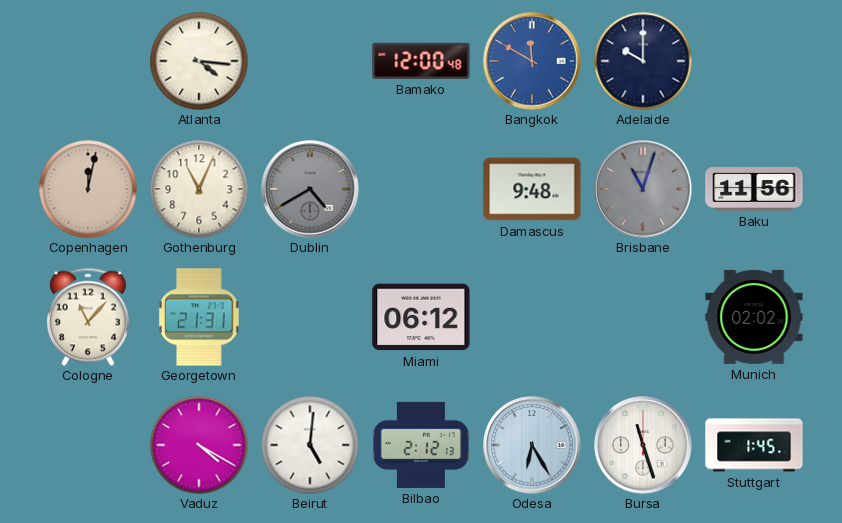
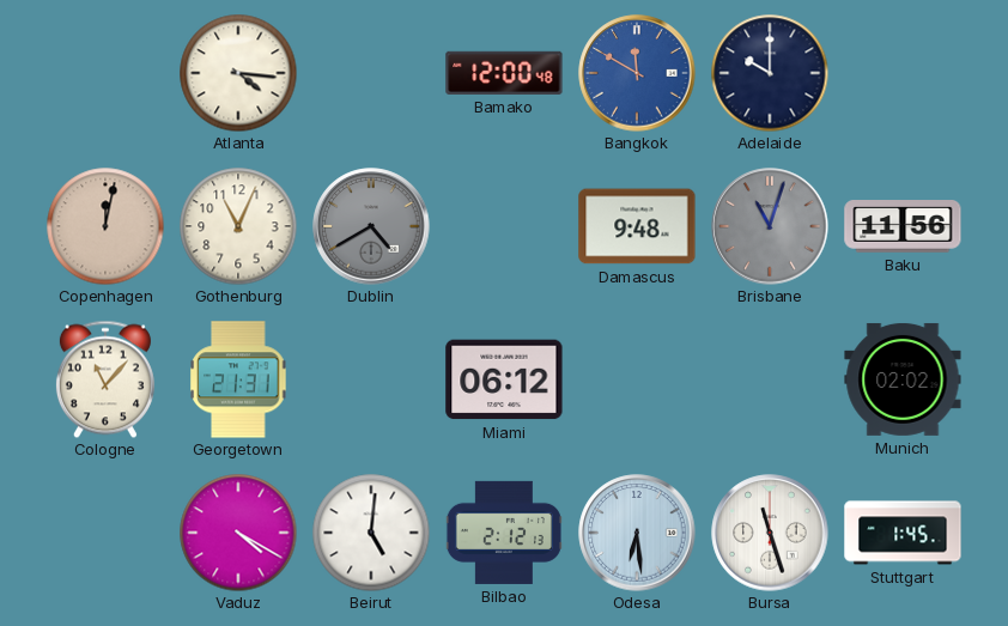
Odesa: 6:25 -> 6:29
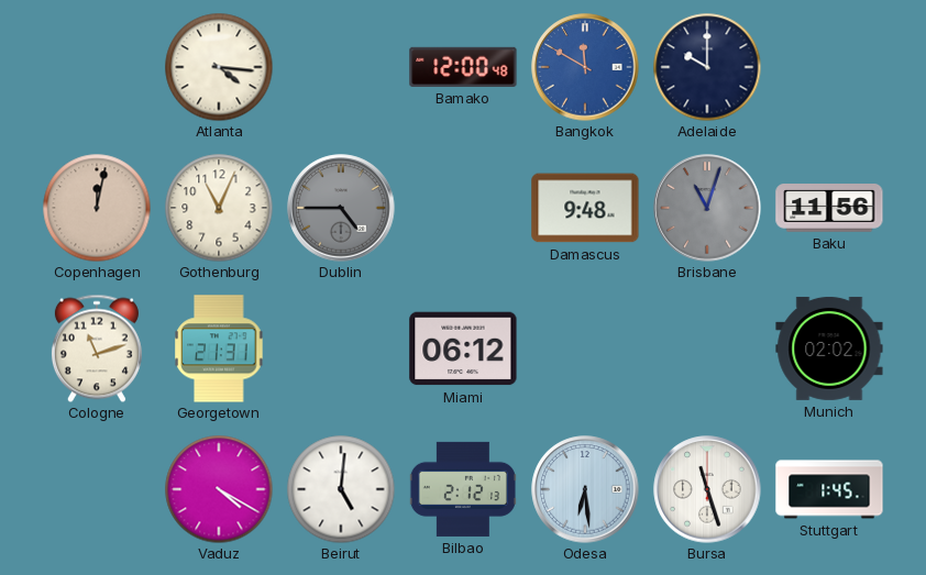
Dublin: 4:40 -> 4:45
Cologne: 11:07 -> 11:12
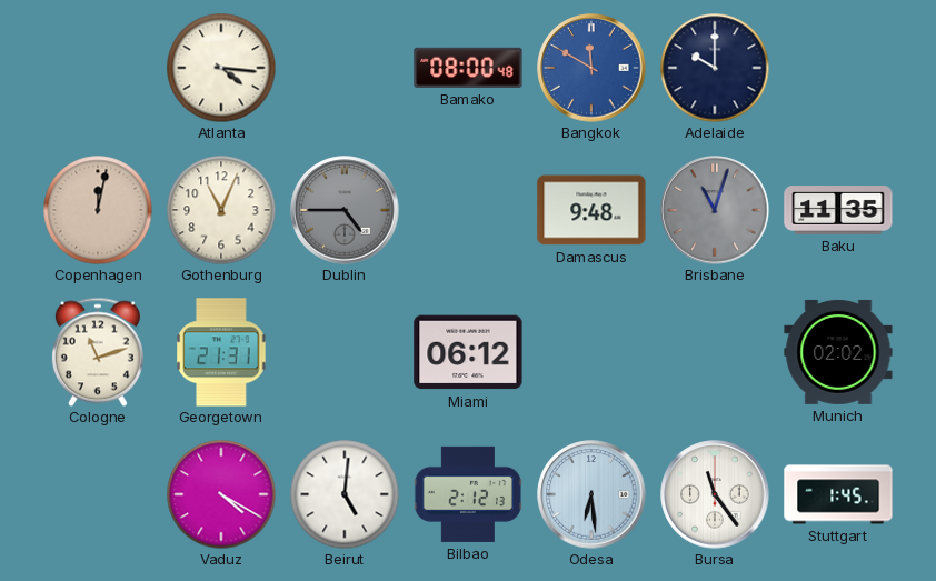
Bamako: 12:00 -> 08:00
Baku: 11:56 -> 11:35
Bursa: 11:27 -> 11:24
